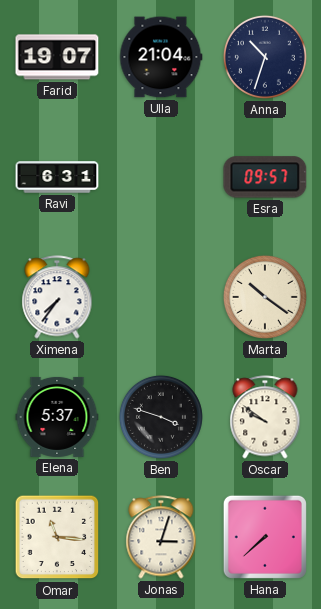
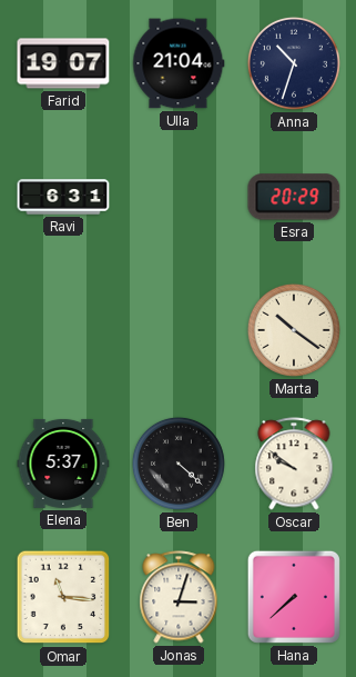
Esra: 09:57 -> 20:29
Ximena: 7:36 -> none
Ben: 3:48 -> 4:22
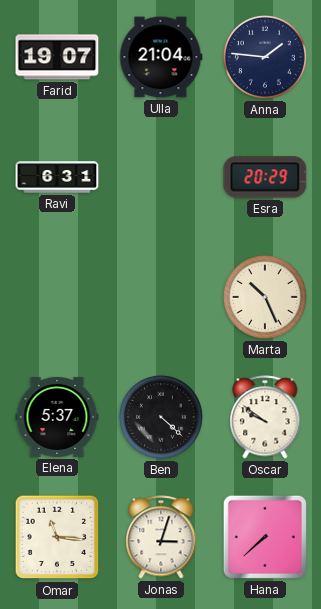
Anna: 10:33 -> 1:46
Marta: 10:21 -> 10:26
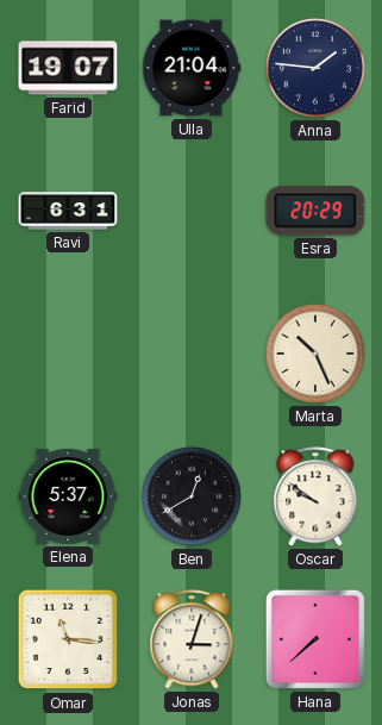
Ben: 4:22 -> 12:40
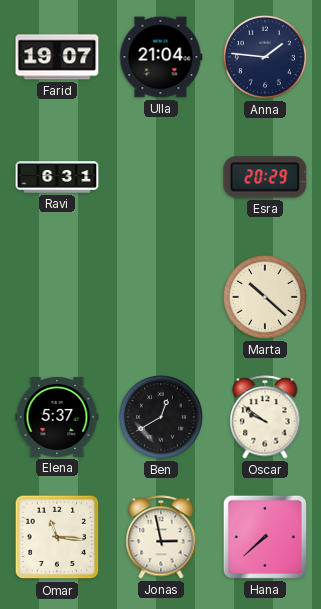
Marta: 10:26 -> 10:22
Jonas: 3:03 -> 2:58
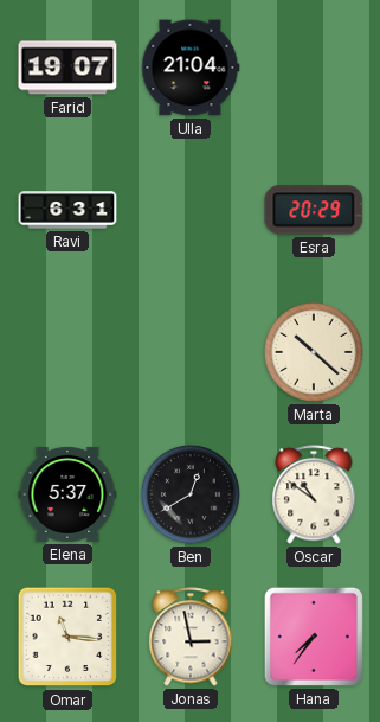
Anna: 1:46 -> none
Oscar: 9:51 -> 10:51
Hana: 7:38 -> 7:36
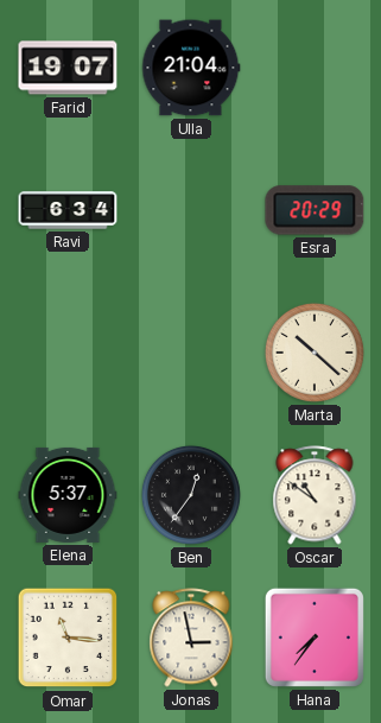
Ravi: 6:31 -> 6:34
Ben: 12:40 -> 12:36
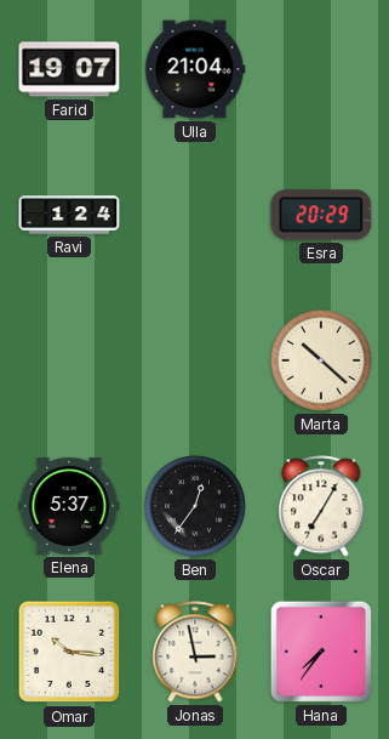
Ravi: 6:34 -> 1:24
Oscar: 10:51 -> 7:05
Omar: 11:16 -> 10:16
